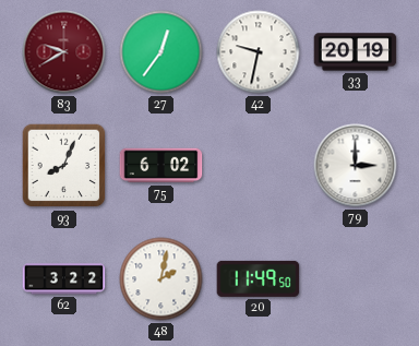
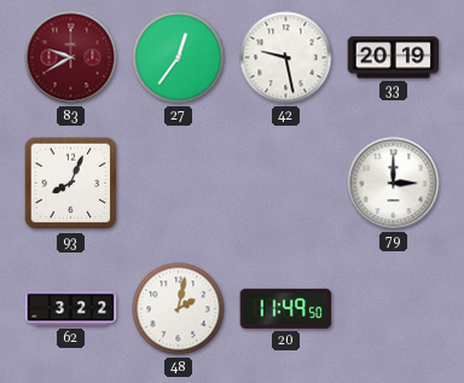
42: 9:32 -> 9:28
75: 6:02 -> none
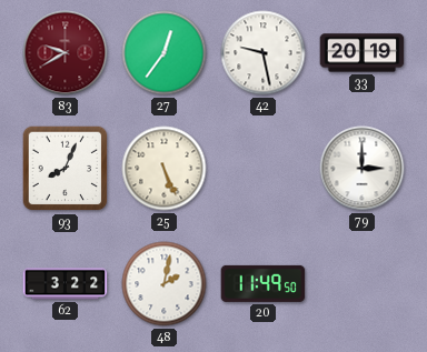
25: none -> 5:26
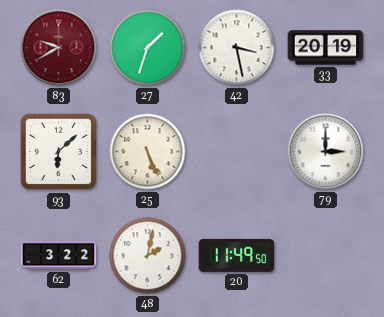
27: 12:36 -> 1:33
42: 9:28 -> 3:28
93: 8:04 -> 6:08
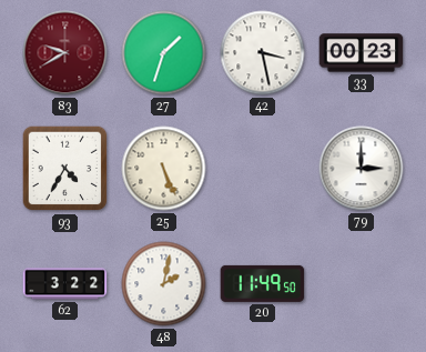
33: 20:19 -> 00:23
93: 6:08 -> 4:35
